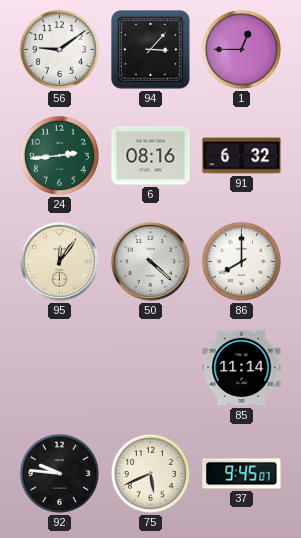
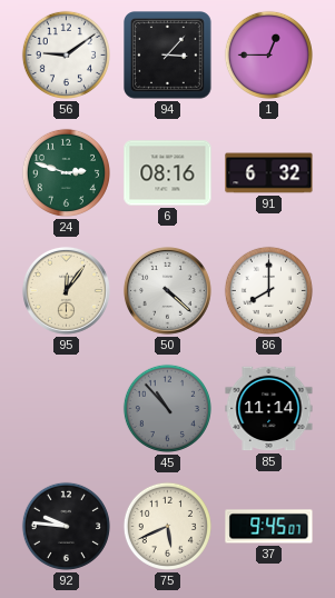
24: 2:44 -> 2:48
45: none -> 10:53
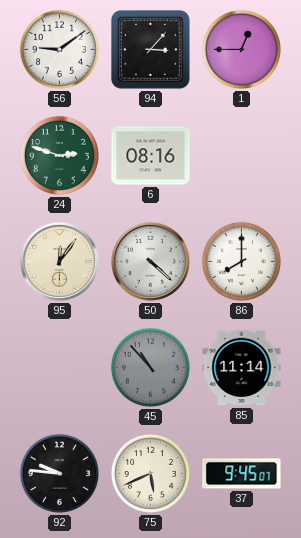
91: 6:32 -> none
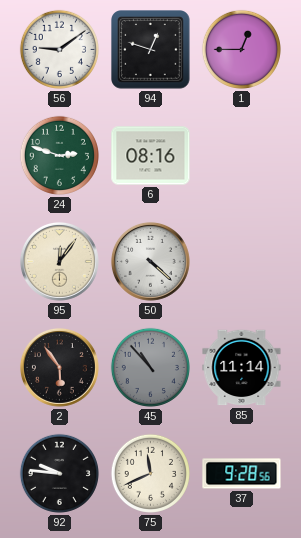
94: 3:07 -> 12:48
86: 8:00 -> none
2: none -> 5:54
75: 5:41 -> 11:41
37: 9:45 -> 9:28
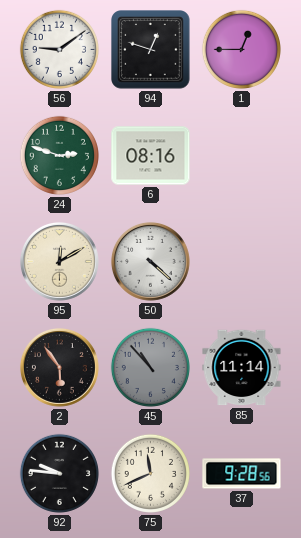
95: 12:06 -> 12:10
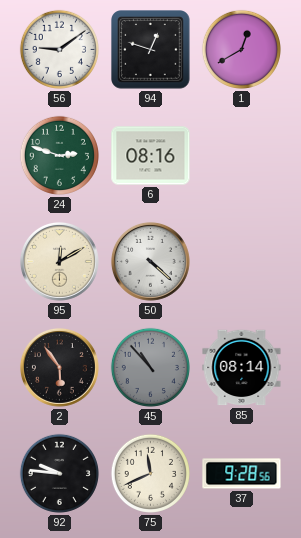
1: 12:45 -> 12:40
85: 11:14 -> 08:14
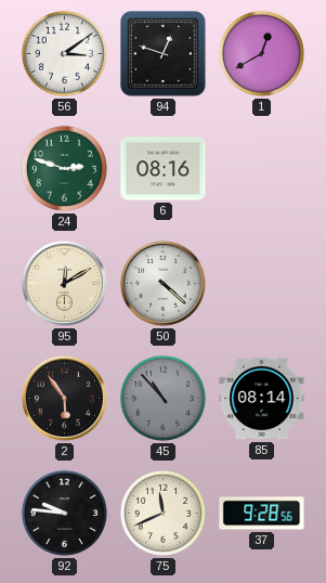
56: 9:09 -> 3:09
